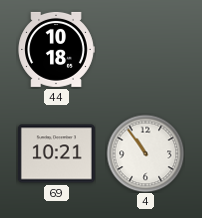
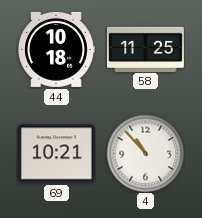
58: none -> 11:25
4: 10:54 -> 10:53
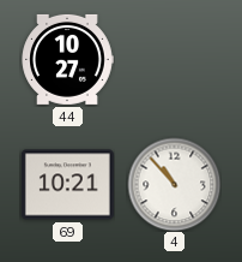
44: 10:18 -> 10:27
58: 11:25 -> none
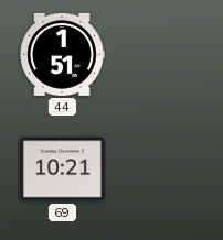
44: 10:27 -> 1:51
4: 10:53 -> none
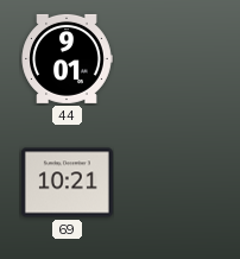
44: 1:51 -> 9:01
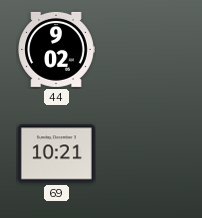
44: 9:01 -> 9:02
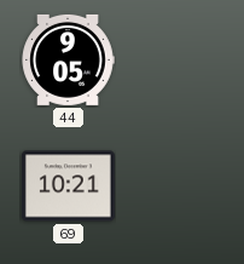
44: 9:02 -> 9:05
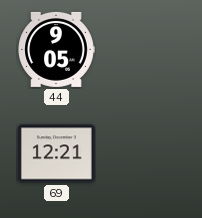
69: 10:21 -> 12:21
